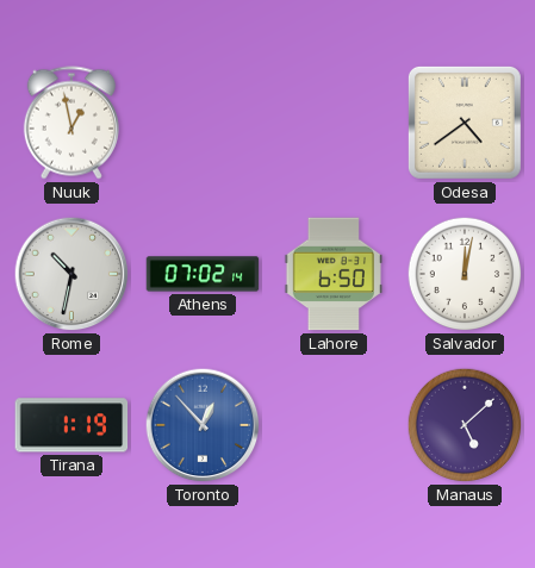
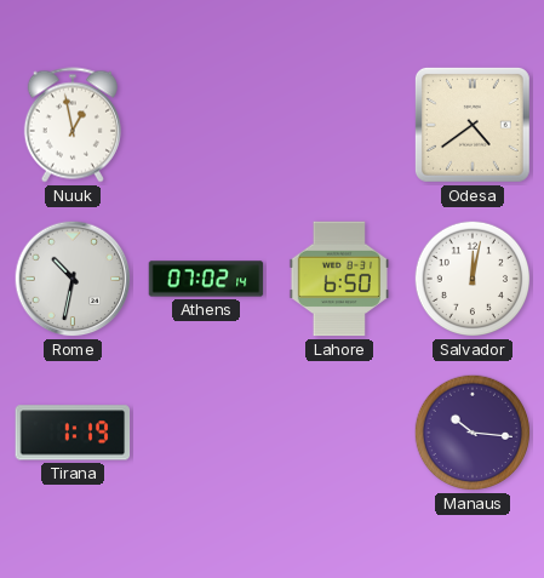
Toronto: 12:53 -> none
Manaus: 5:08 -> 10:16
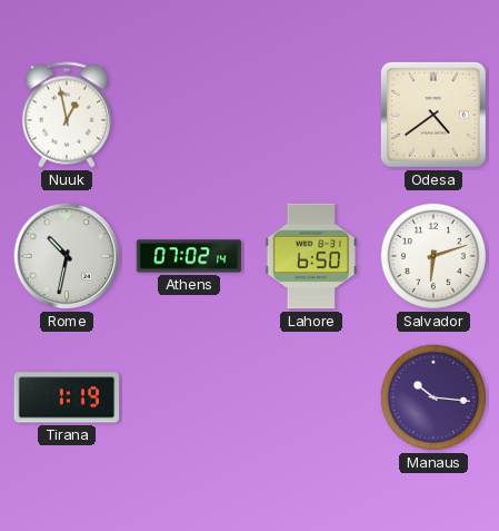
Salvador: 12:02 -> 6:12
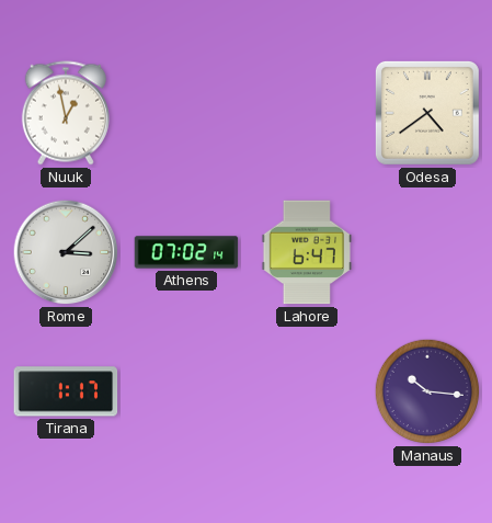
Rome: 10:32 -> 3:08
Lahore: 6:50 -> 6:47
Salvador: 6:12 -> none
Tirana: 1:19 -> 1:17
